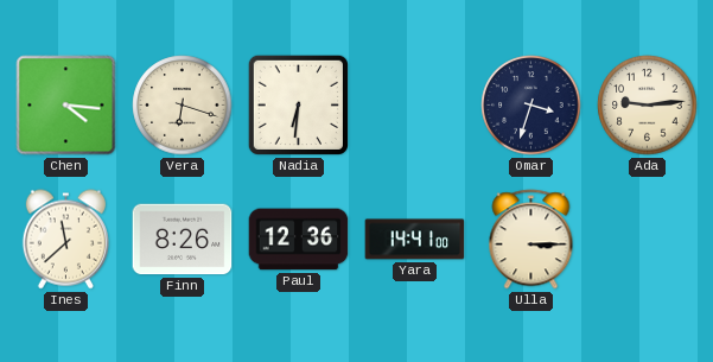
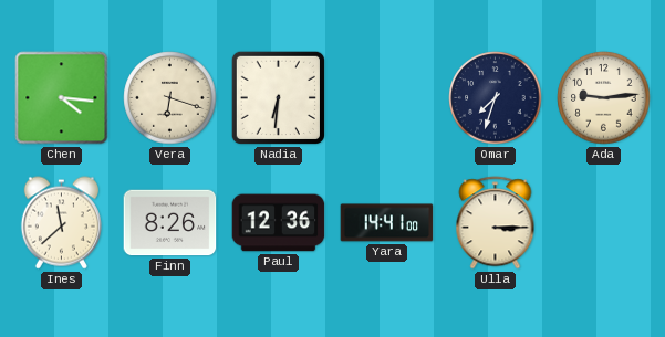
Omar: 3:33 -> 7:33
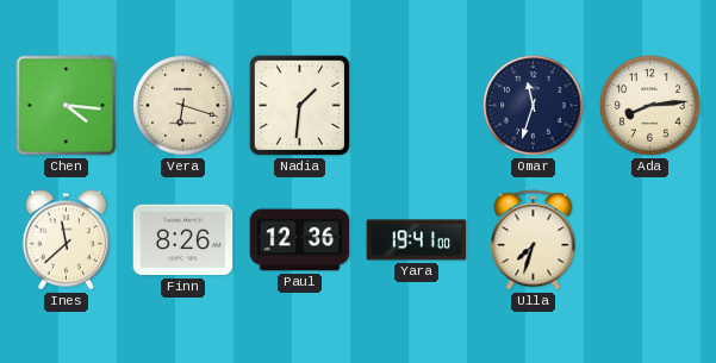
Nadia: 6:31 -> 1:31
Omar: 7:33 -> 11:33
Ada: 9:14 -> 8:14
Yara: 14:41 -> 19:41
Ulla: 3:15 -> 7:33
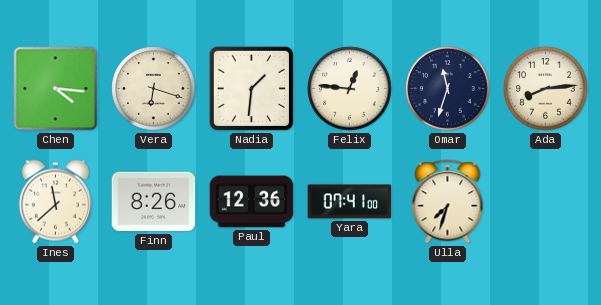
Felix: none -> 12:46
Yara: 19:41 -> 07:41
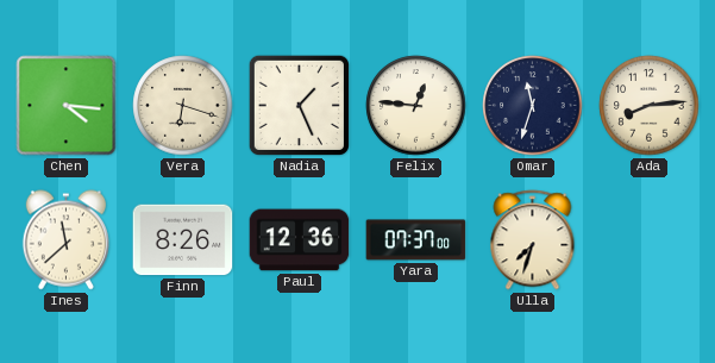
Nadia: 1:31 -> 1:26
Yara: 07:41 -> 07:37
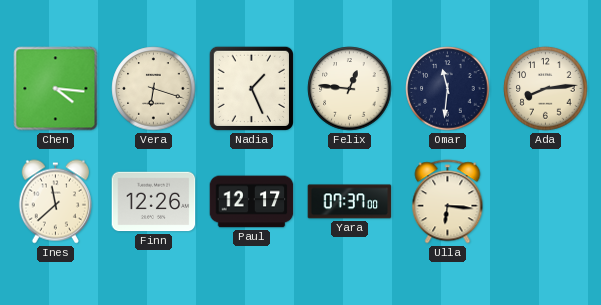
Omar: 11:33 -> 11:31
Finn: 8:26 -> 12:26
Paul: 12:36 -> 12:17
Ulla: 7:33 -> 6:16
